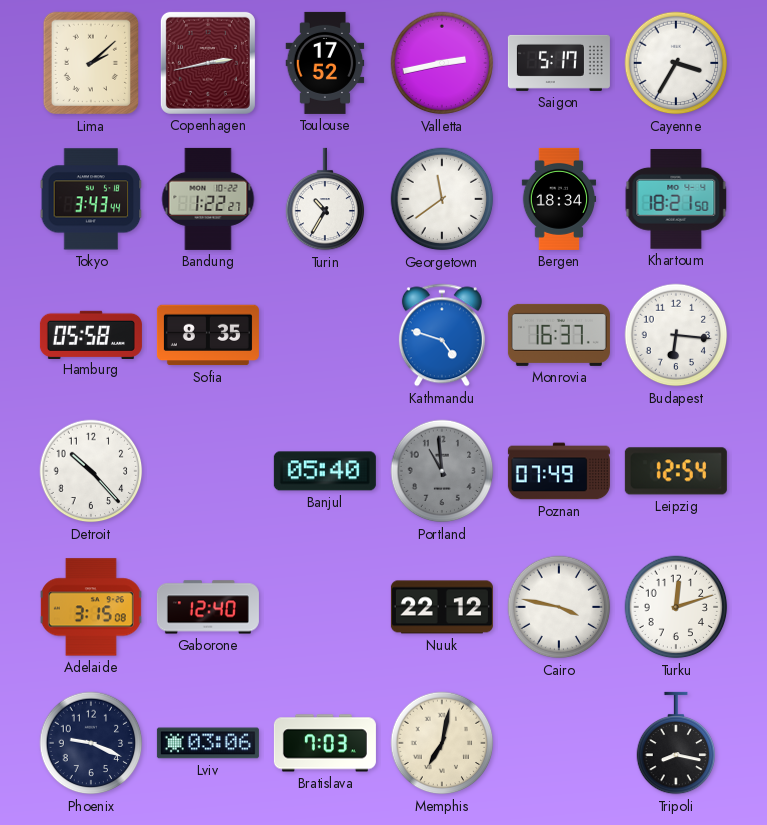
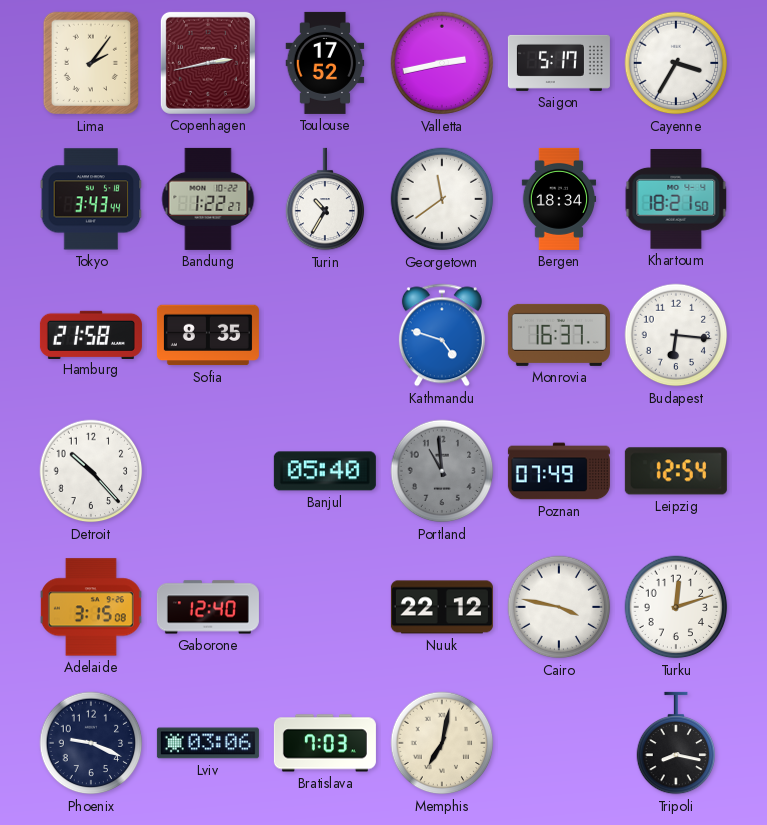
Lima: 2:08 -> 2:06
Hamburg: 05:58 -> 21:58
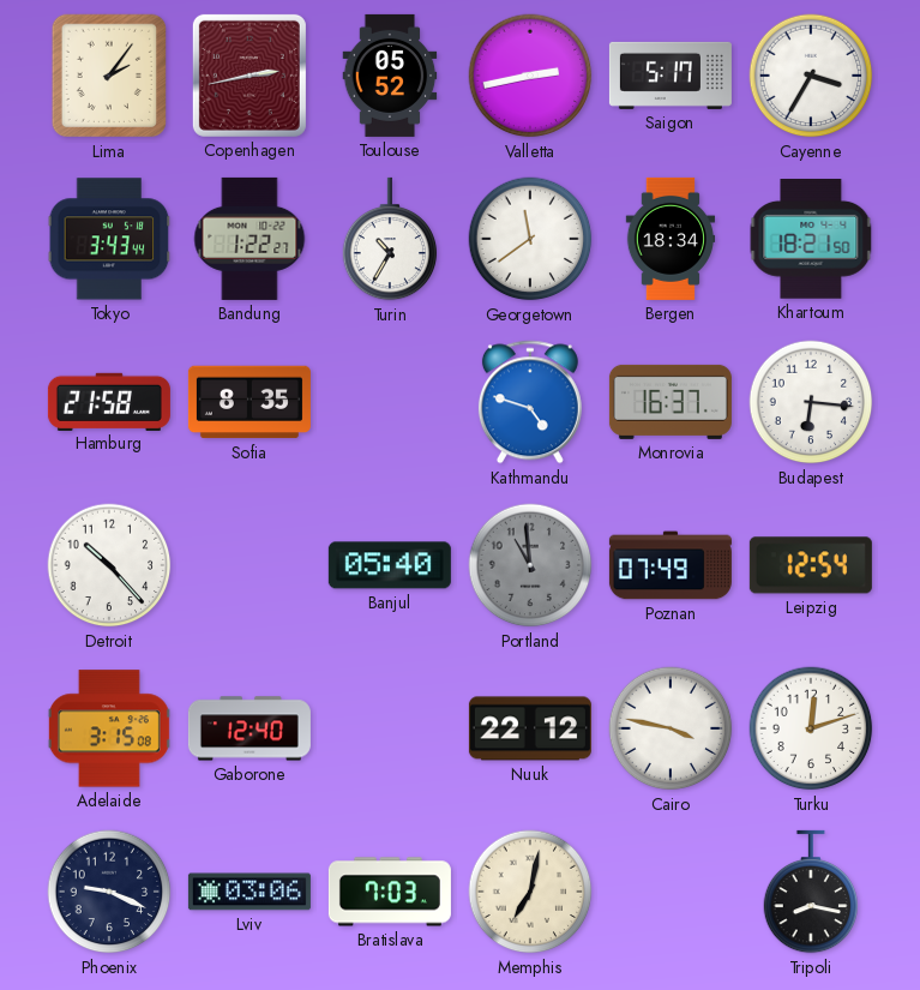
Toulouse: 17:52 -> 05:52
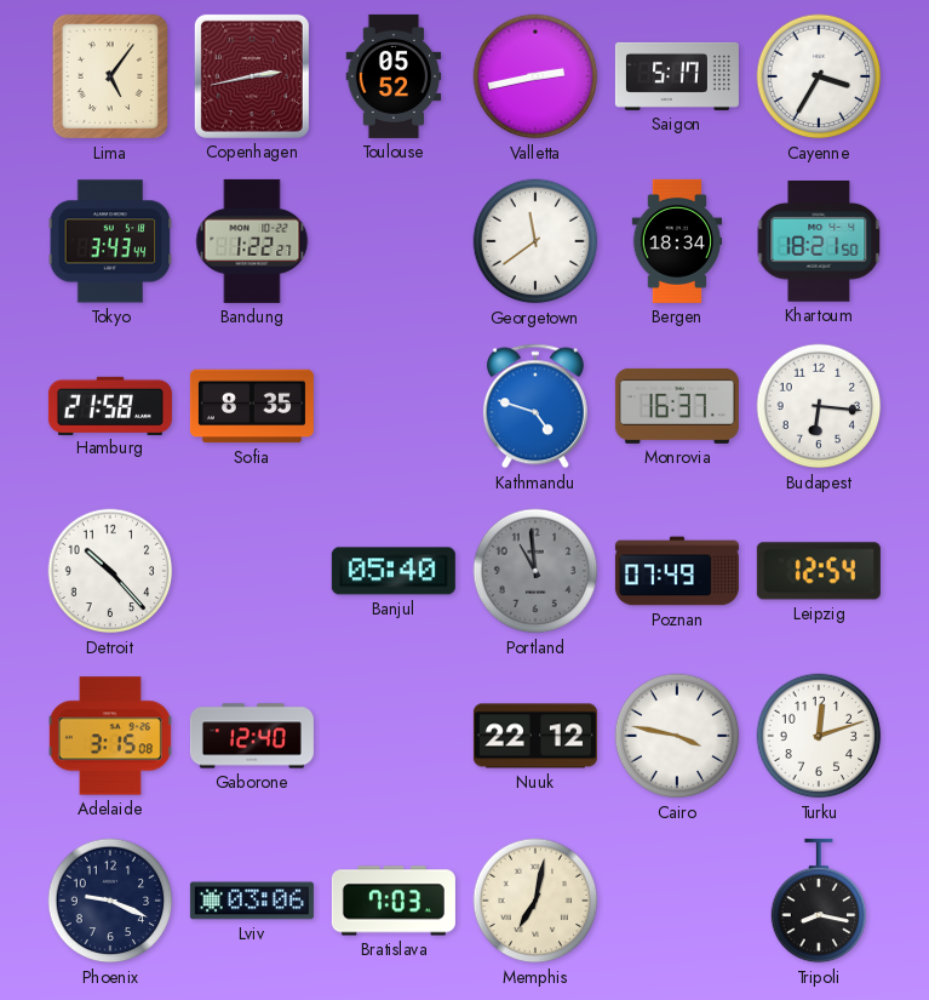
Lima: 2:06 -> 5:06
Turin: 10:35 -> none
